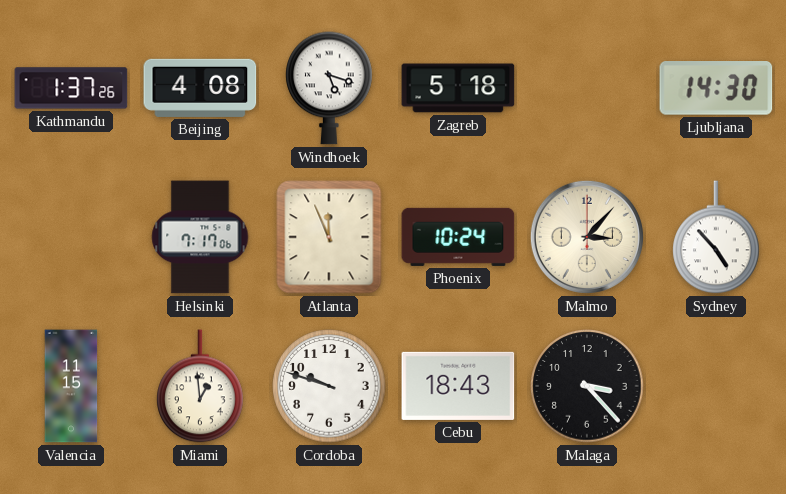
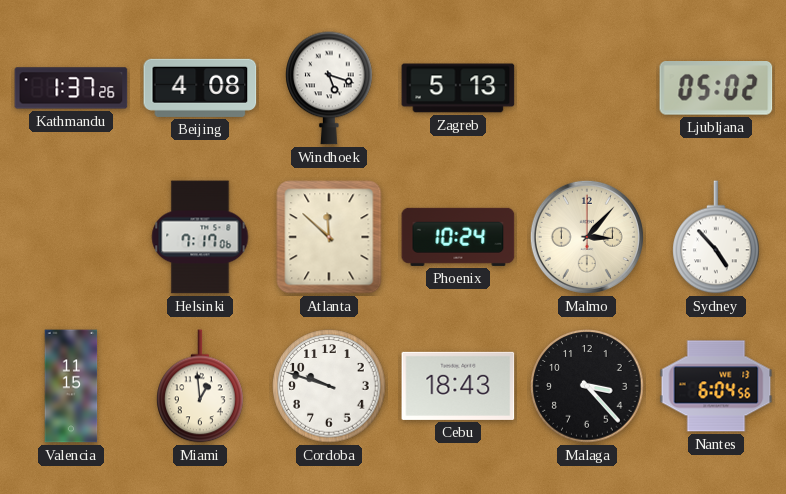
Zagreb: 5:18 -> 5:13
Ljubljana: 14:30 -> 05:02
Atlanta: 11:56 -> 11:52
Nantes: none -> 6:04
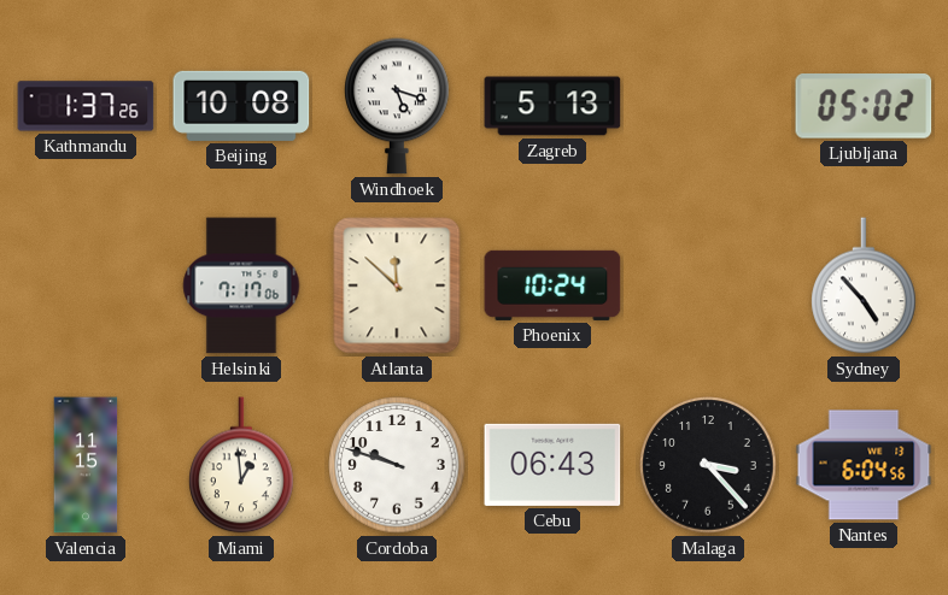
Beijing: 4:08 -> 10:08
Malmo: 3:07 -> none
Cebu: 18:43 -> 06:43
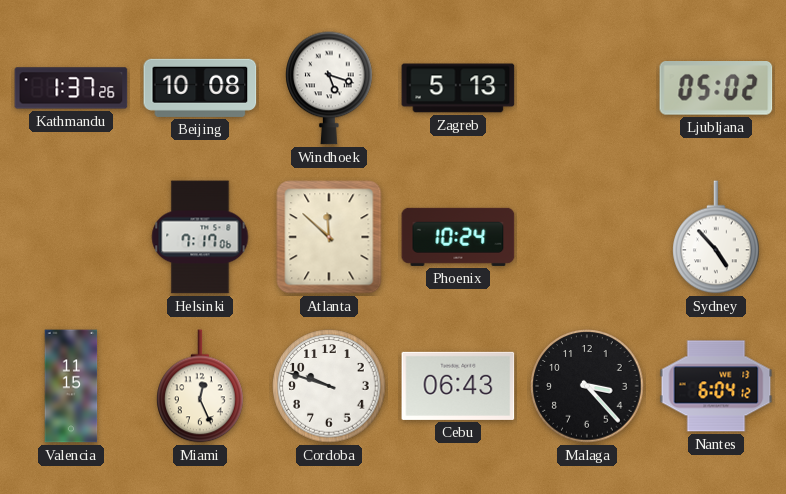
Miami: 12:59 -> 12:26
Nantes: 6:04:56 -> 6:04:12
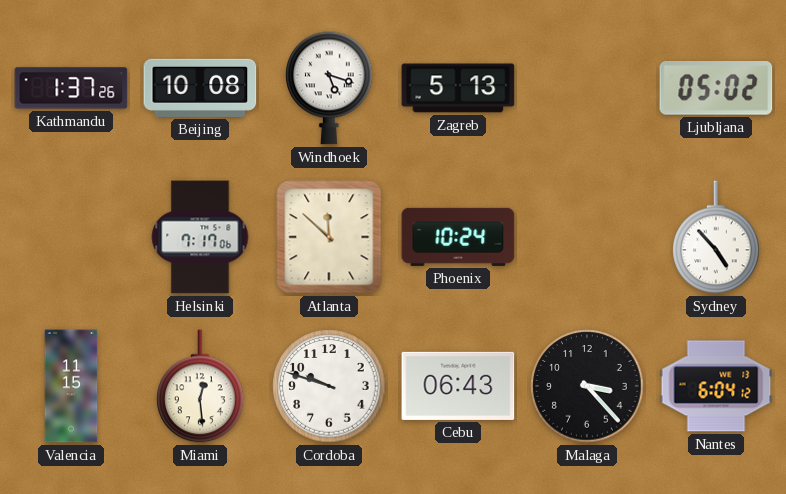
Miami: 12:26 -> 12:29
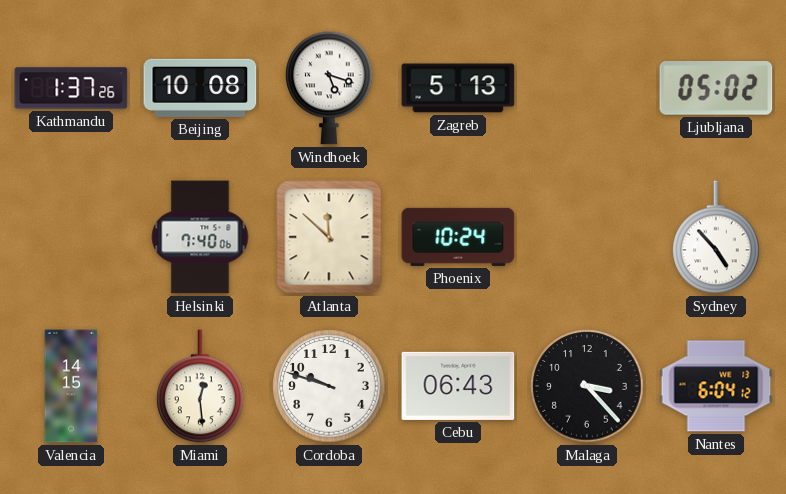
Helsinki: 7:17 -> 7:40
Valencia: 11:15 -> 14:15
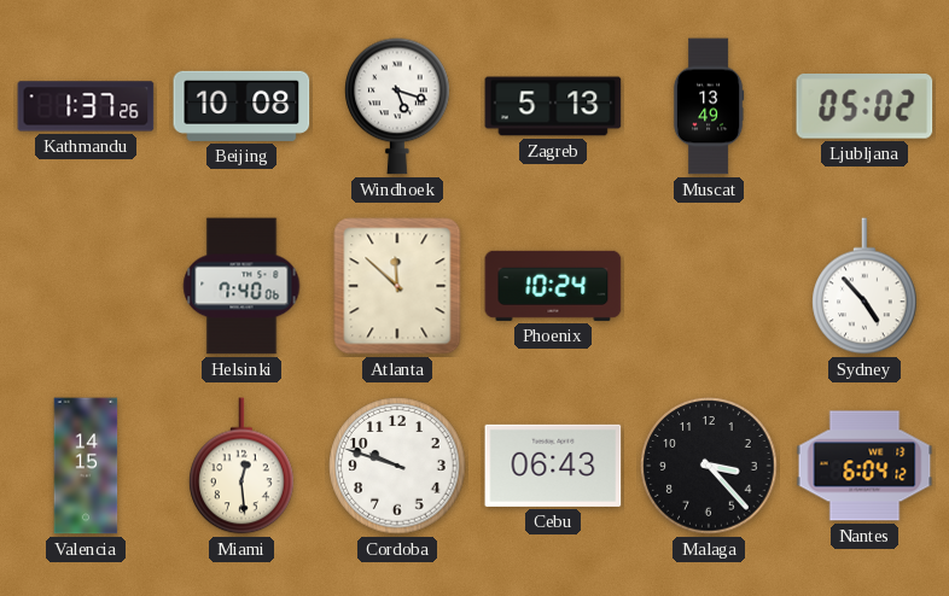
Muscat: none -> 13:49
